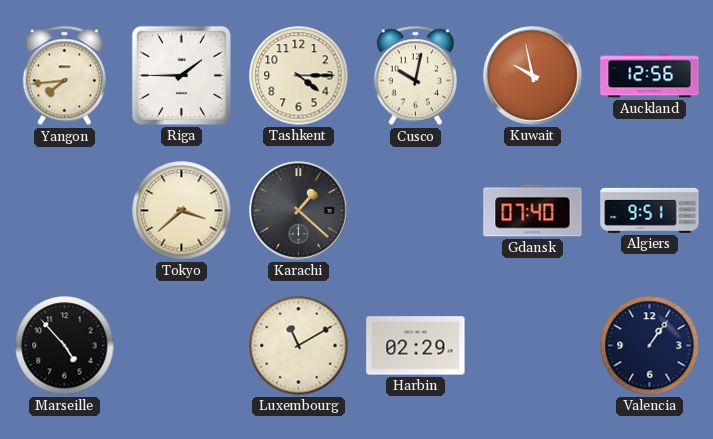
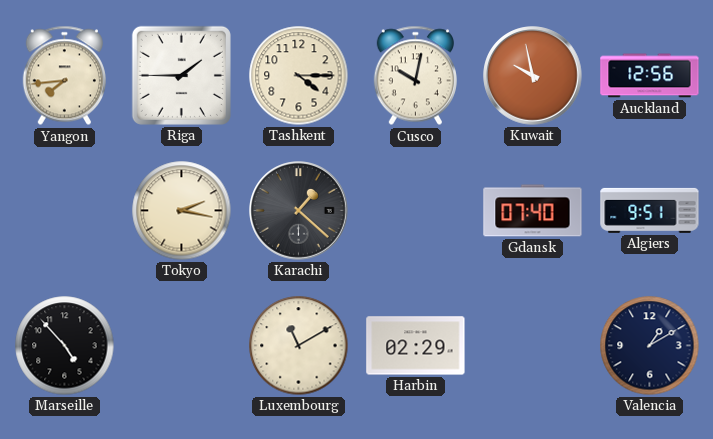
Tokyo: 3:38 -> 2:17
Valencia: 1:06 -> 1:10
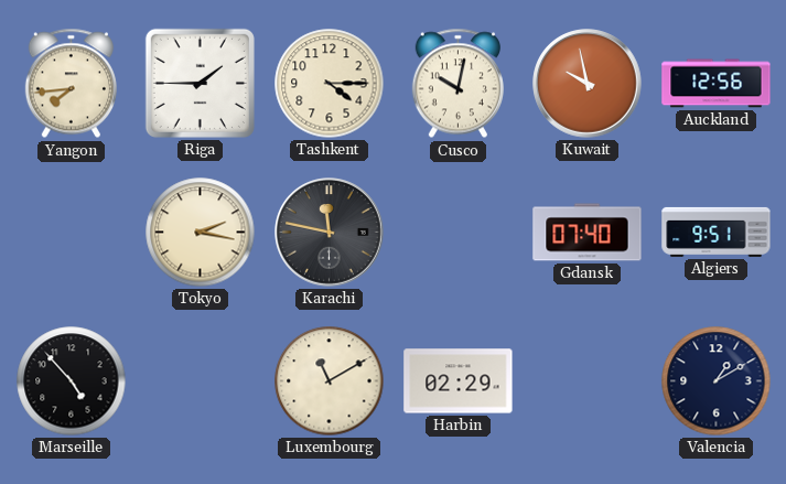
Karachi: 1:22 -> 11:47
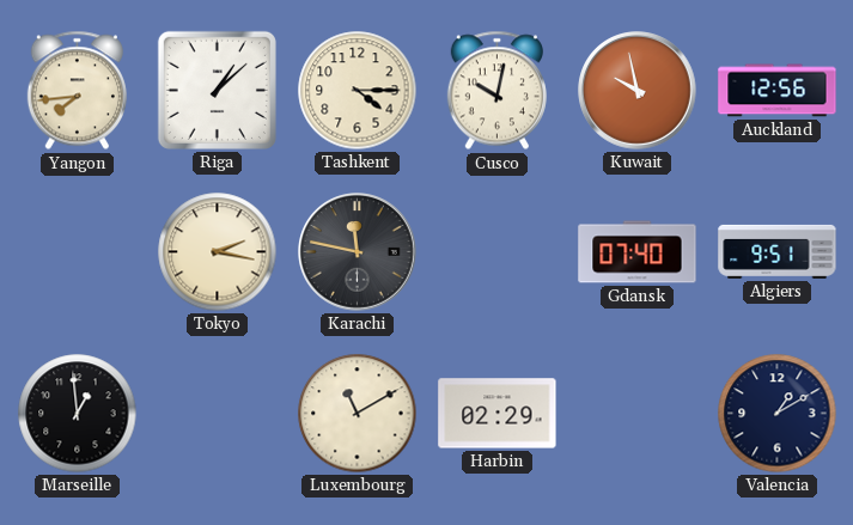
Riga: 1:45 -> 1:08
Marseille: 4:53 -> 12:59
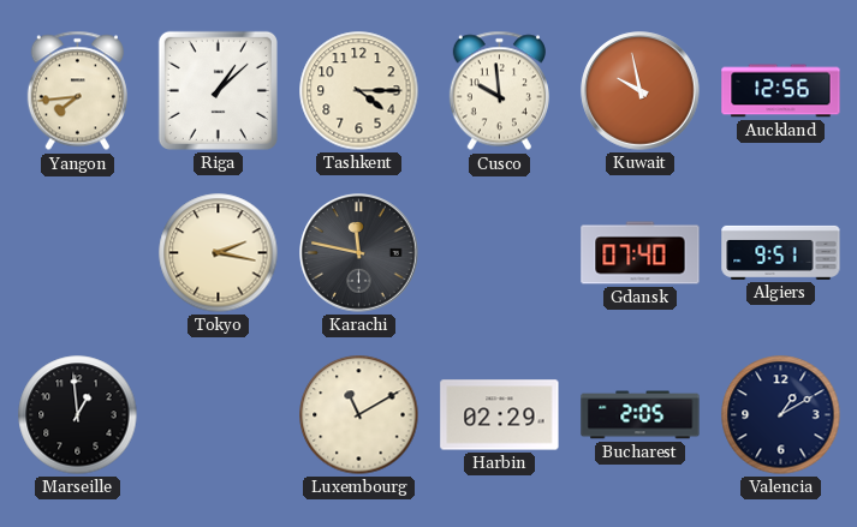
Cusco: 10:02 -> 9:59
Bucharest: none -> 2:05
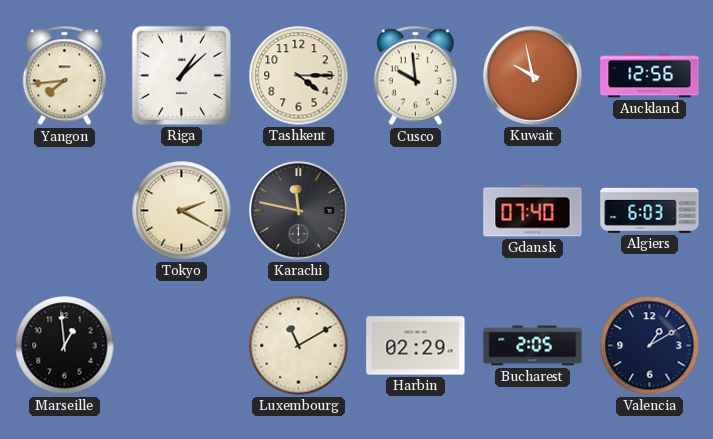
Tokyo: 2:17 -> 2:20
Algiers: 9:51 -> 6:03
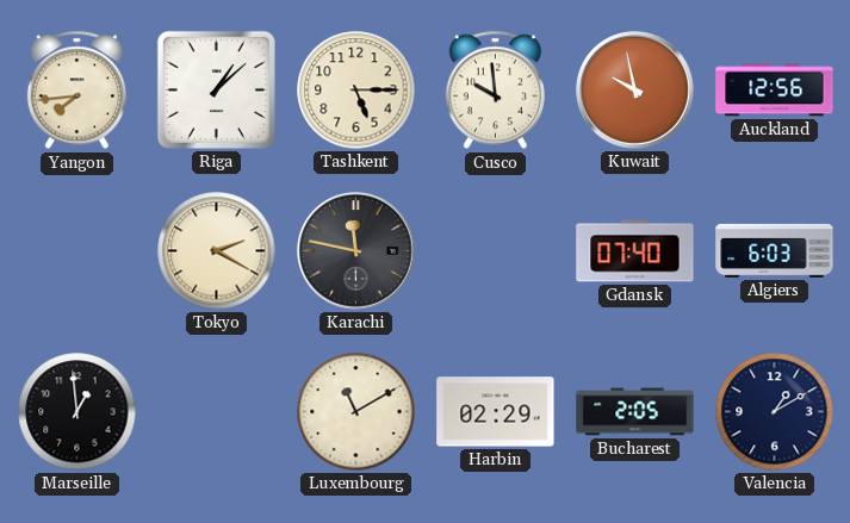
Tashkent: 4:15 -> 5:15
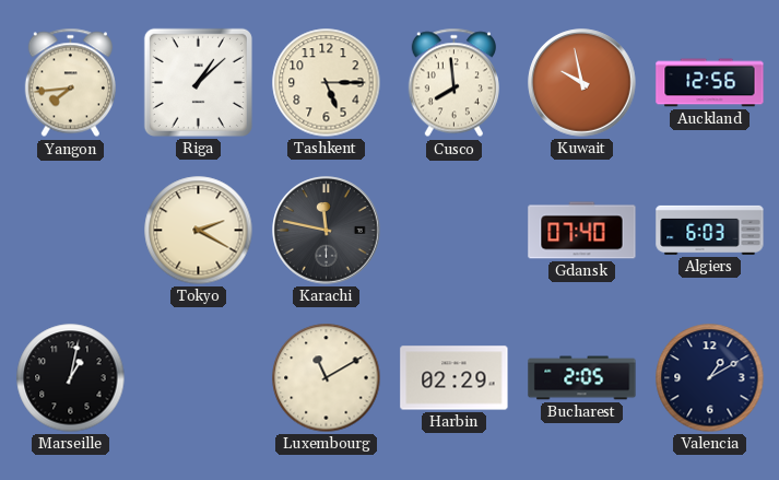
Cusco: 9:59 -> 7:59
Marseille: 12:59 -> 1:02
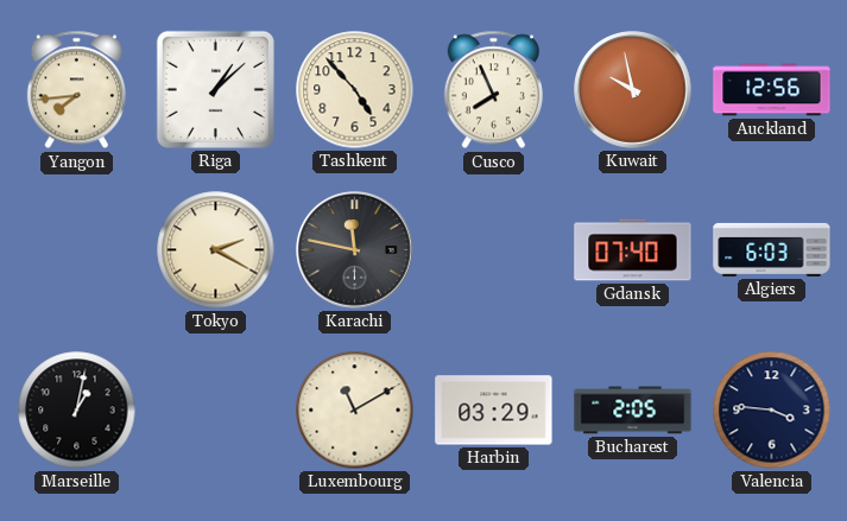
Tashkent: 5:15 -> 4:53
Cusco: 7:59 -> 7:56
Harbin: 02:29 -> 03:29
Valencia: 1:10 -> 3:46
